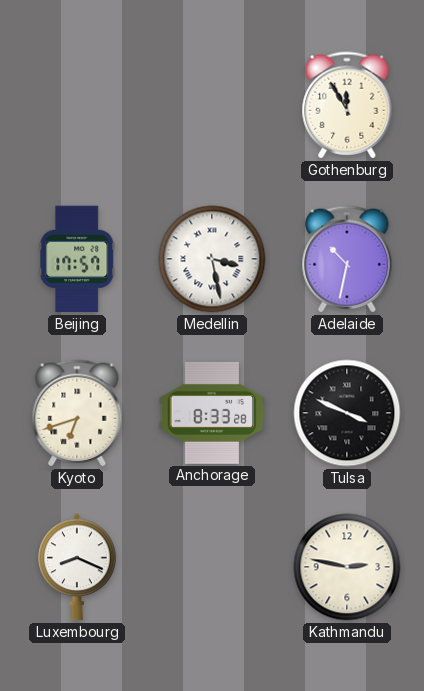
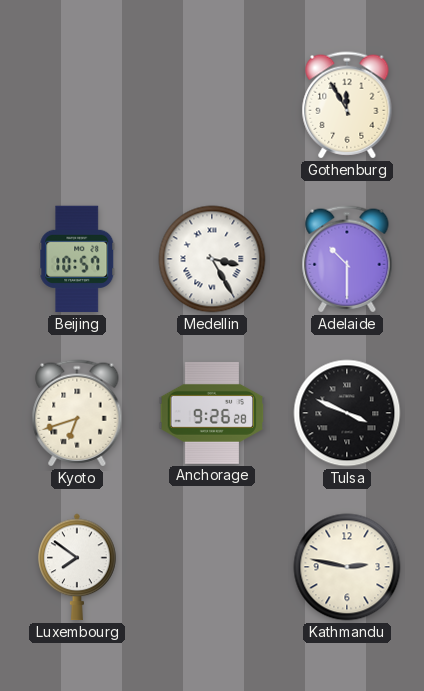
Beijing: 17:57 -> 10:57
Medellin: 3:28 -> 3:25
Adelaide: 10:32 -> 10:30
Anchorage: 8:33 -> 9:26
Luxembourg: 8:19 -> 7:51
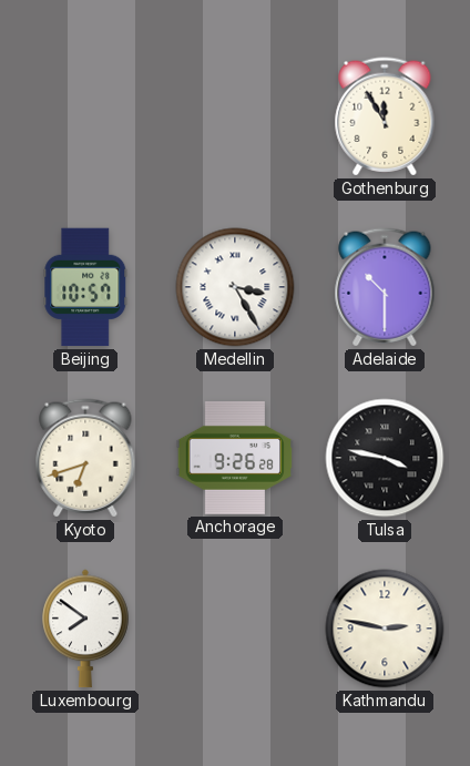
Tulsa: 3:49 -> 3:47
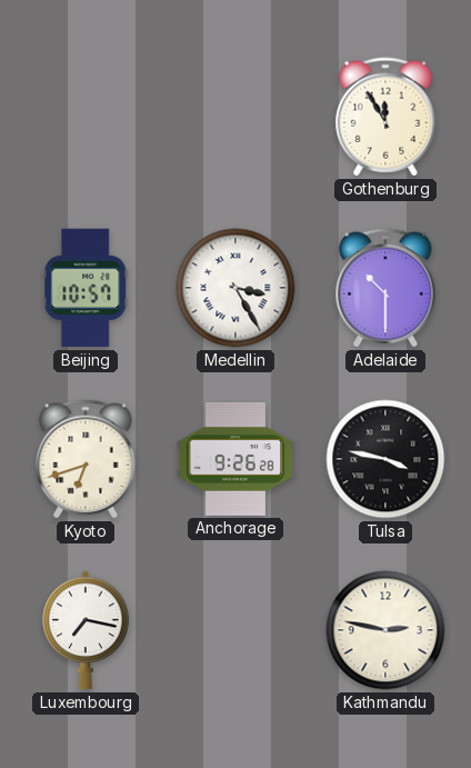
Luxembourg: 7:51 -> 7:17
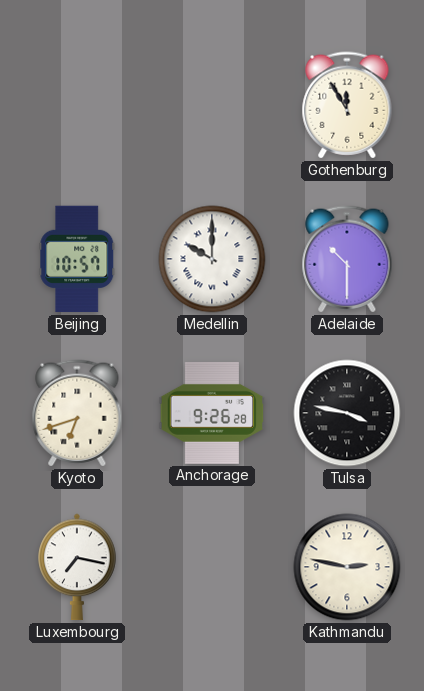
Medellin: 3:25 -> 10:00
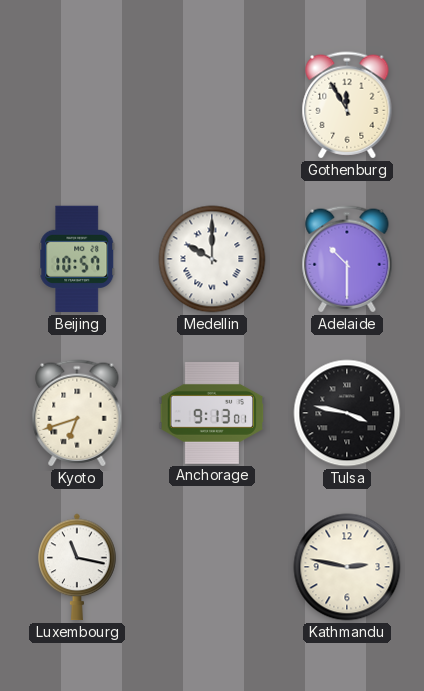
Anchorage: 9:26 -> 9:13
Luxembourg: 7:17 -> 11:17
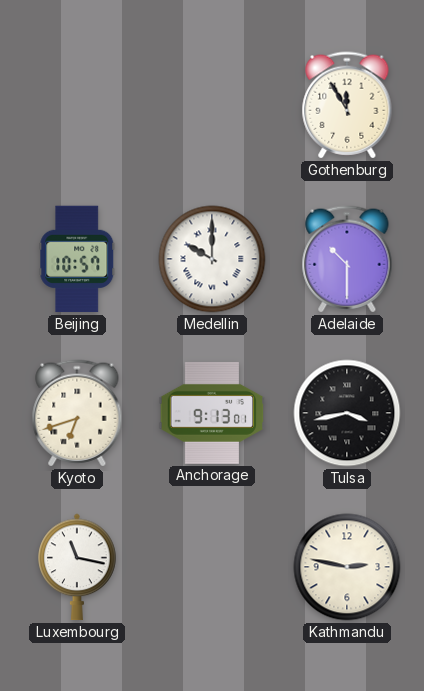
Tulsa: 3:47 -> 3:43
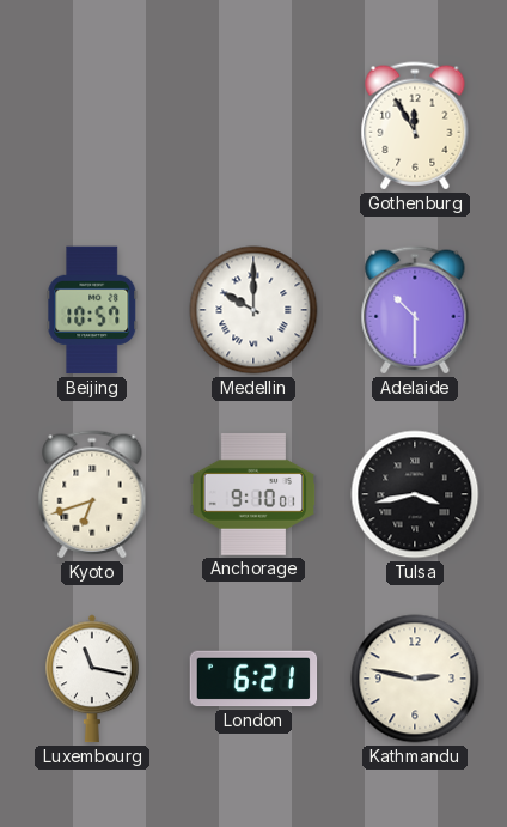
Anchorage: 9:13 -> 9:10
London: none -> 6:21
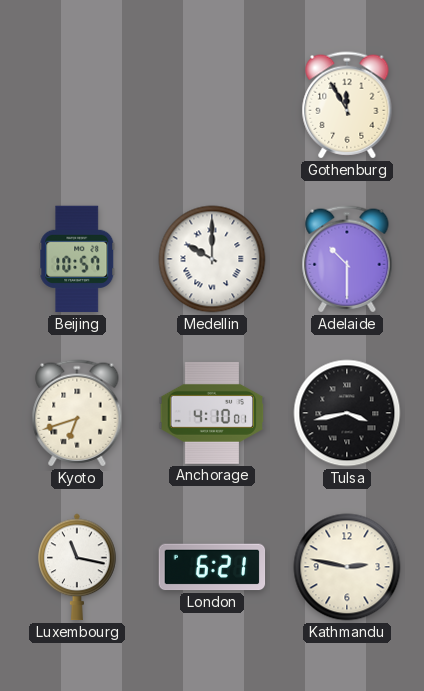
Anchorage: 9:10 -> 4:10
